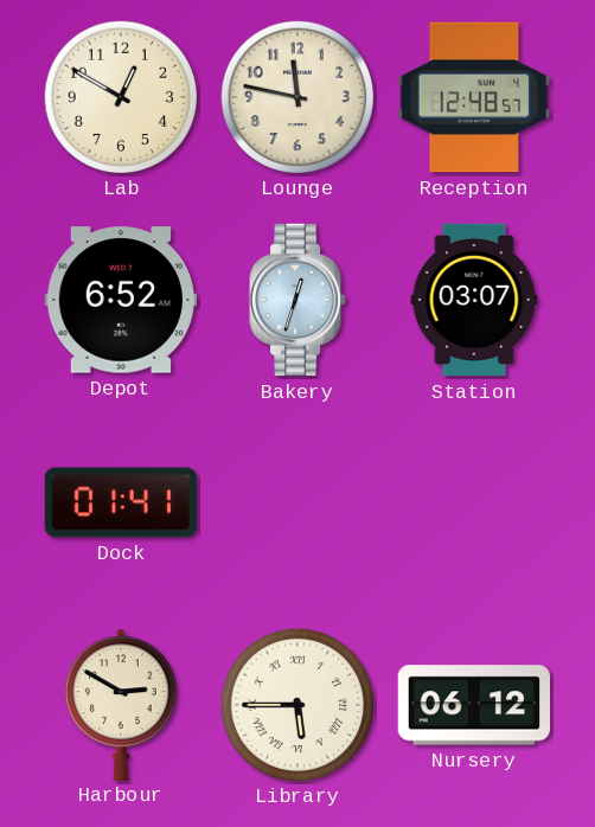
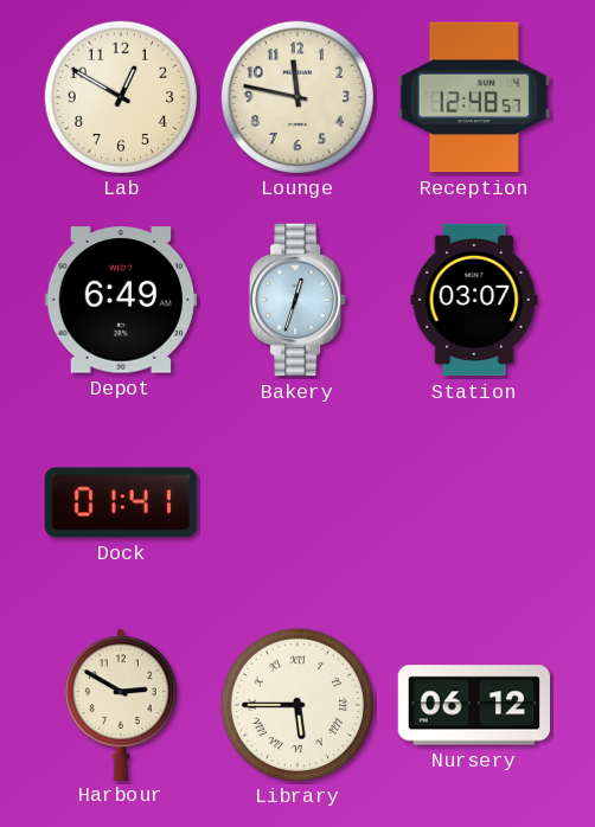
Depot: 6:52 -> 6:49
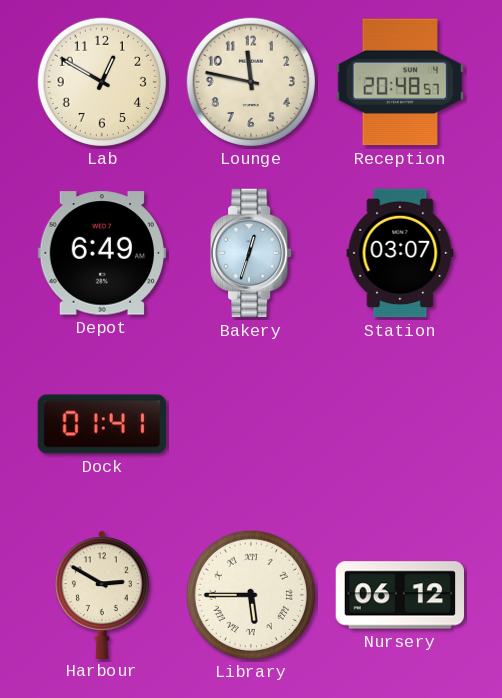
Reception: 12:48 -> 20:48
